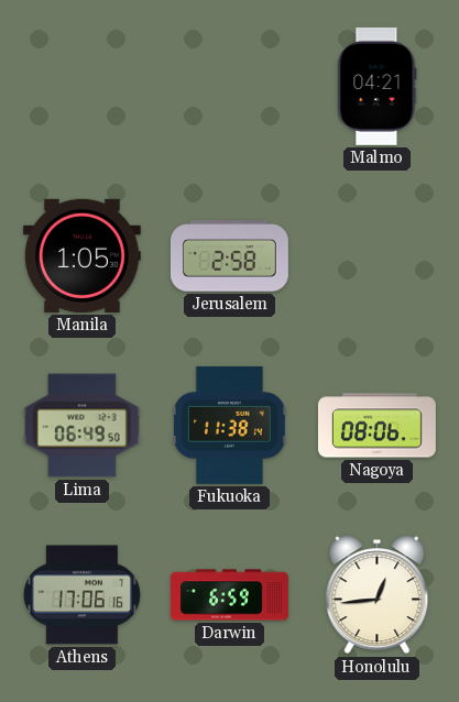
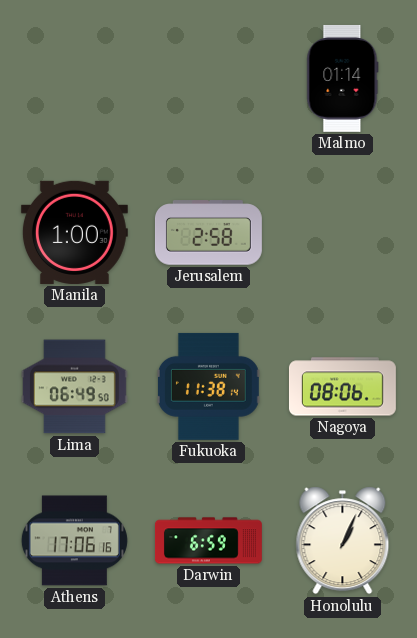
Malmo: 04:21 -> 01:14
Manila: 1:05 -> 1:00
Honolulu: 12:44 -> 1:04
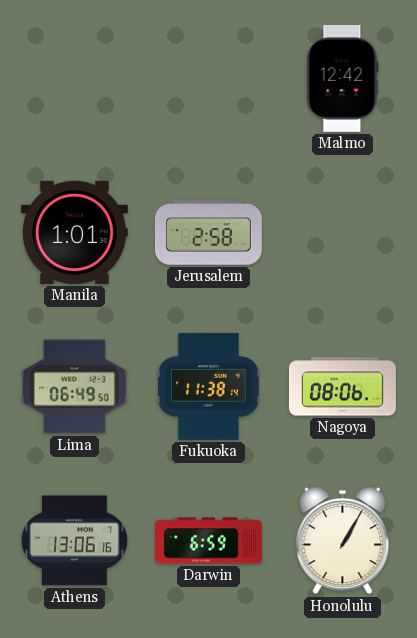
Malmo: 01:14 -> 12:42
Manila: 1:00 -> 1:01
Athens: 17:06 -> 13:06
Honolulu: 1:04 -> 1:05
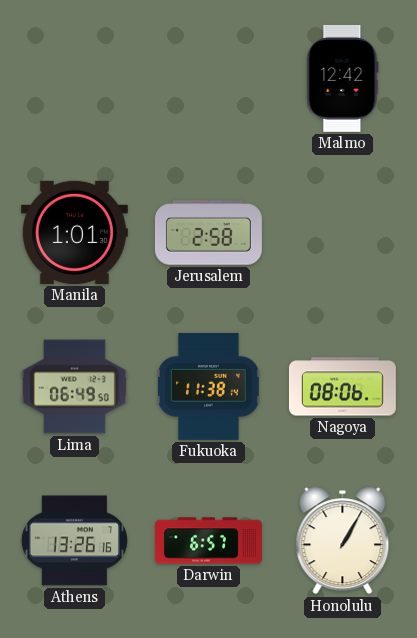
Athens: 13:06 -> 13:26
Darwin: 6:59 -> 6:57
